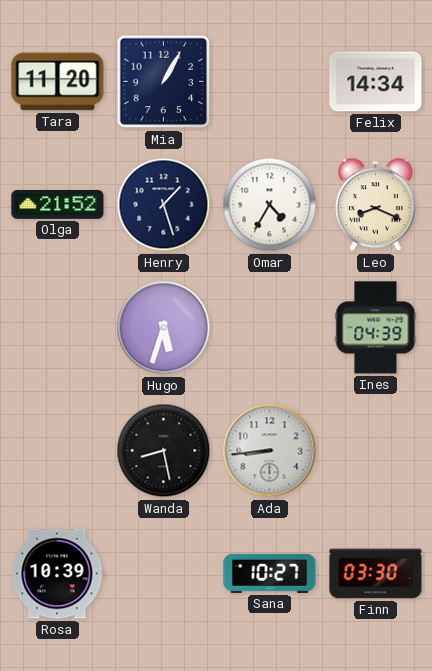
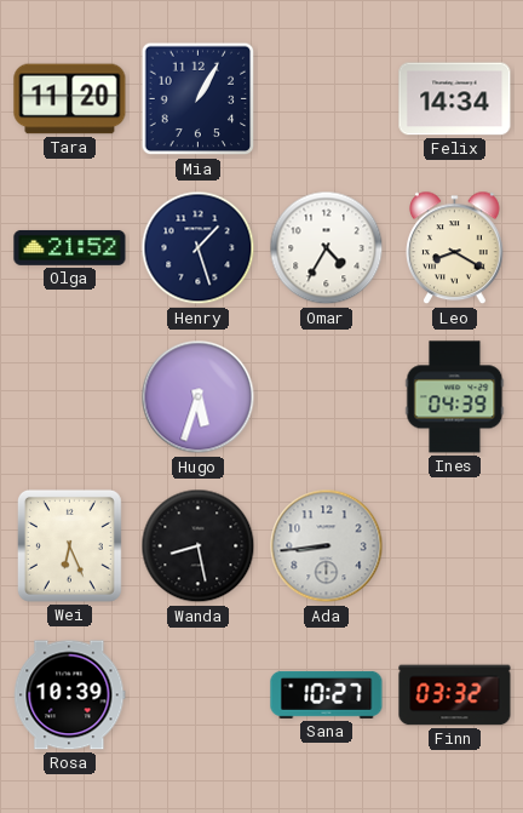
Leo: 8:19 -> 8:20
Wei: none -> 6:26
Finn: 03:30 -> 03:32
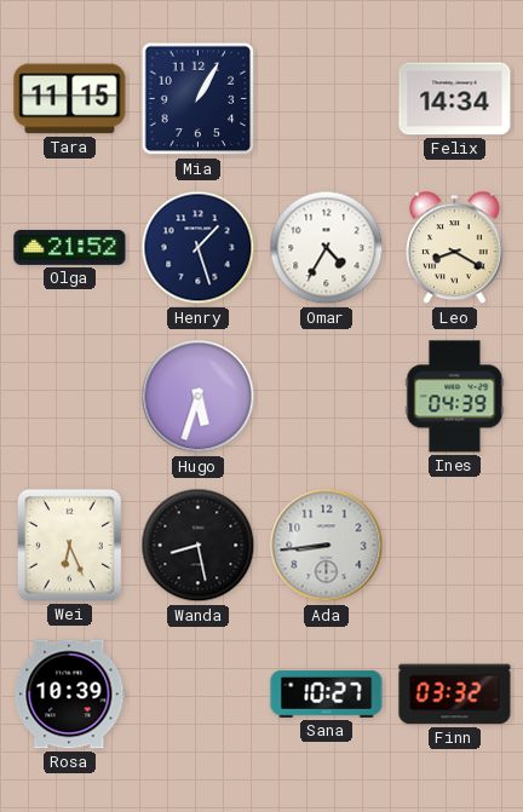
Tara: 11:20 -> 11:15
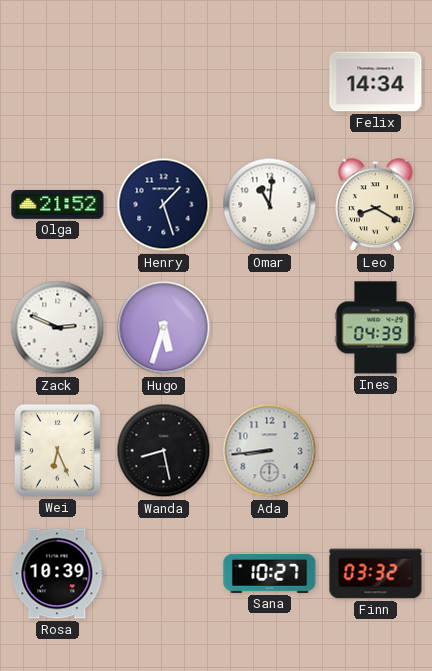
Tara: 11:15 -> none
Mia: 1:05 -> none
Omar: 4:35 -> 11:01
Zack: none -> 2:49
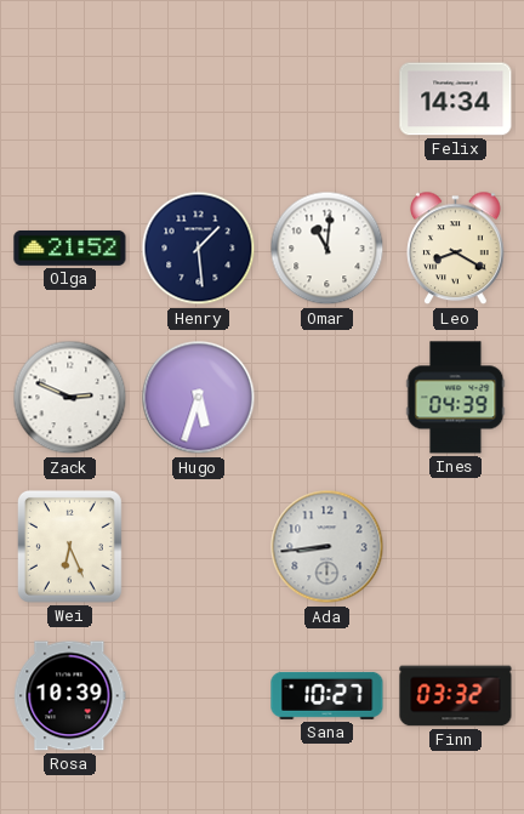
Henry: 1:27 -> 1:29
Wanda: 8:28 -> none
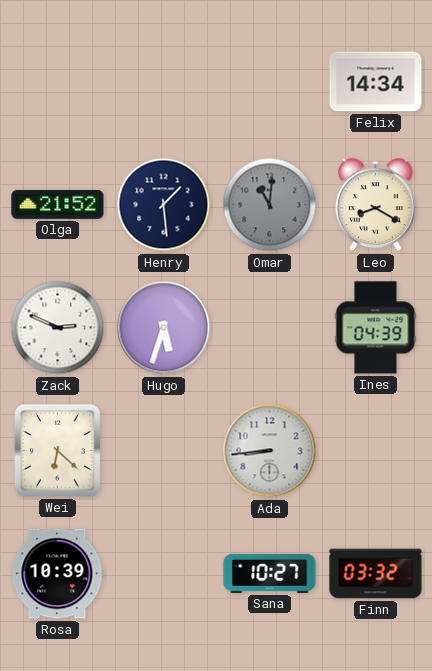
Omar dial: white -> grey
Wei: 6:26 -> 6:22
